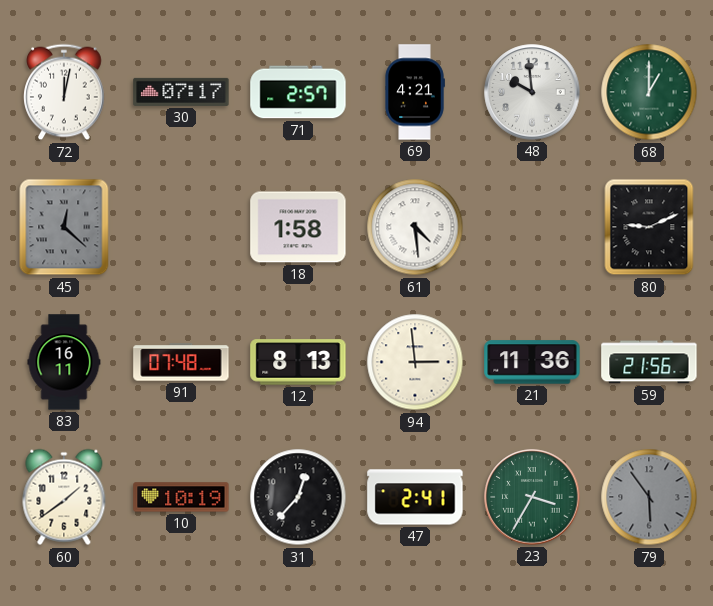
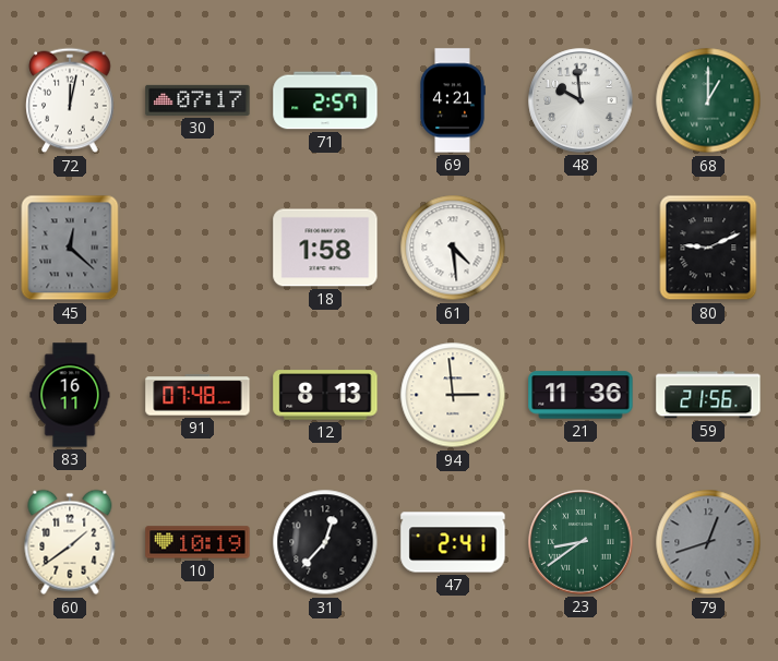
23: 3:35 -> 8:39
79: 5:54 -> 12:42
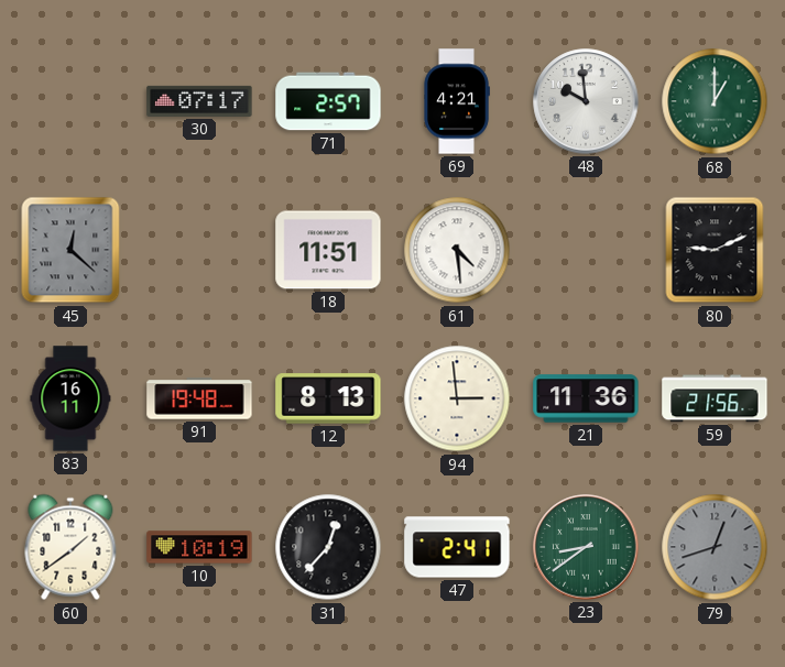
72: 12:02 -> none
18: 1:58 -> 11:51
91: 07:48 -> 19:48
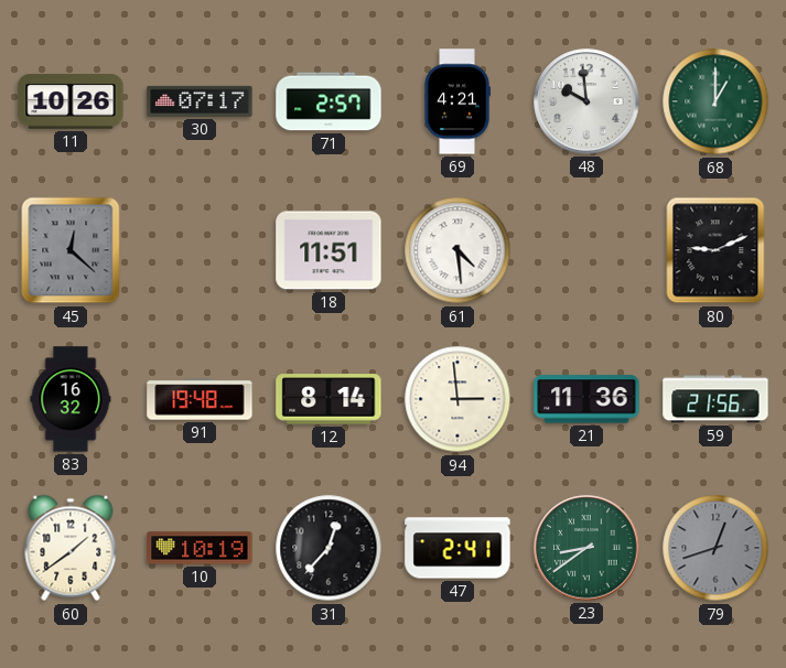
11: none -> 10:26
83: 16:11 -> 16:32
12: 8:13 -> 8:14
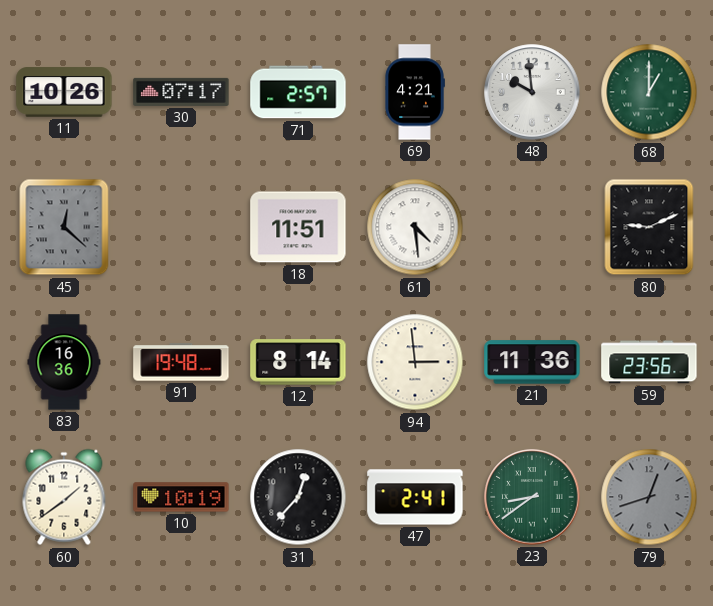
83: 16:32 -> 16:36
59: 21:56 -> 23:56
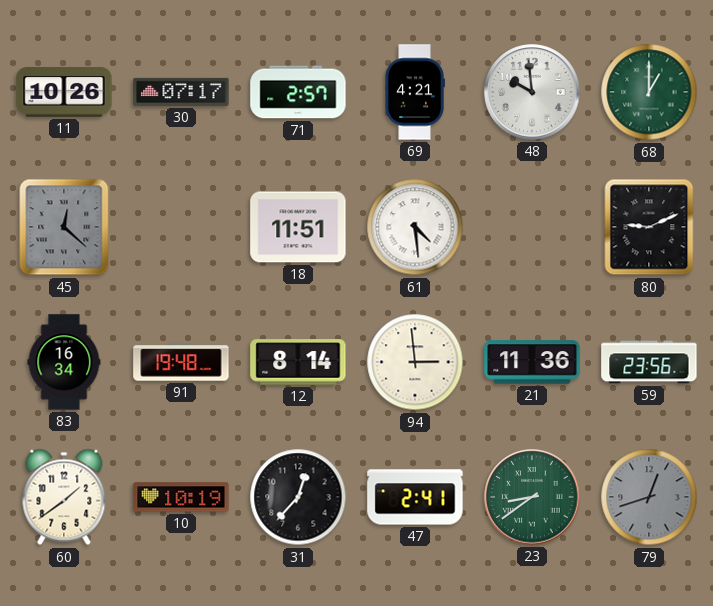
83: 16:36 -> 16:34
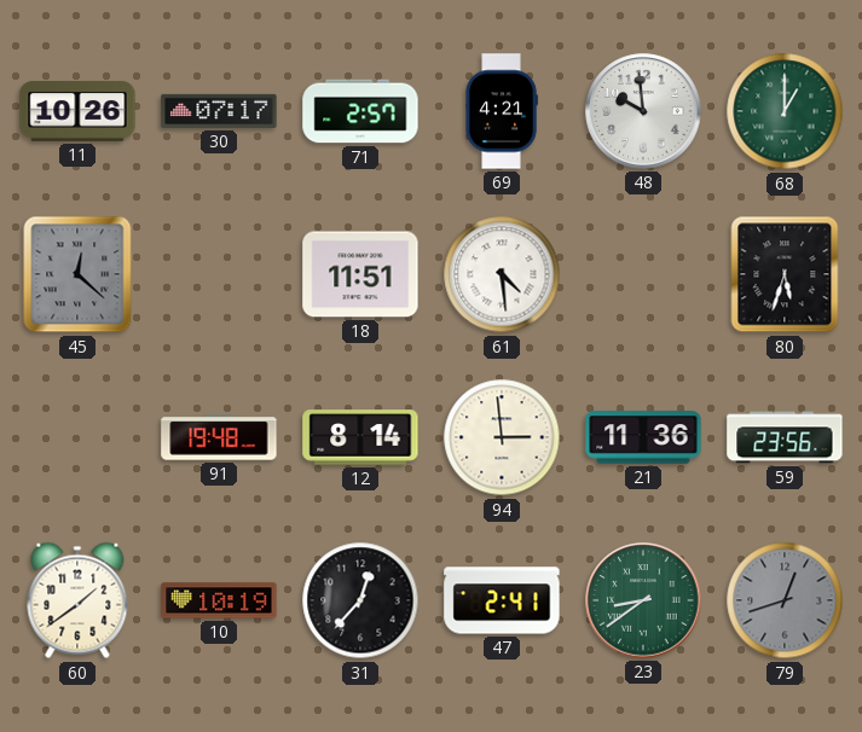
80: 9:11 -> 5:33
83: 16:34 -> none
